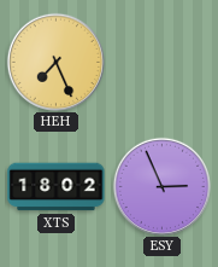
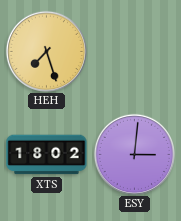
HEH: 7:26 -> 7:27
ESY: 2:56 -> 3:01
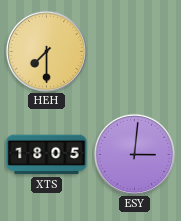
HEH: 7:27 -> 7:30
XTS: 18:02 -> 18:05
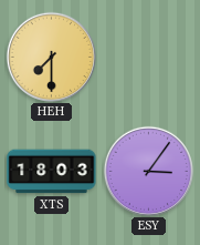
XTS: 18:05 -> 18:03
ESY: 3:01 -> 3:06
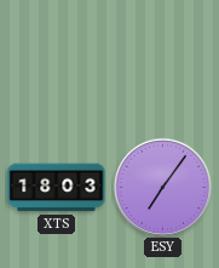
HEH: 7:30 -> none
ESY: 3:06 -> 7:06
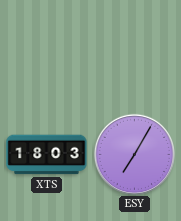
ESY: 7:06 -> 7:05
